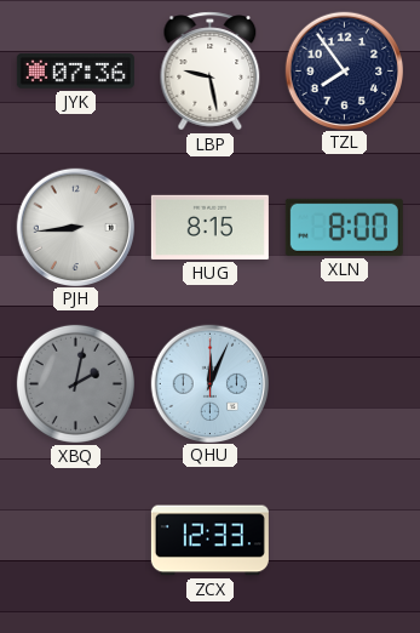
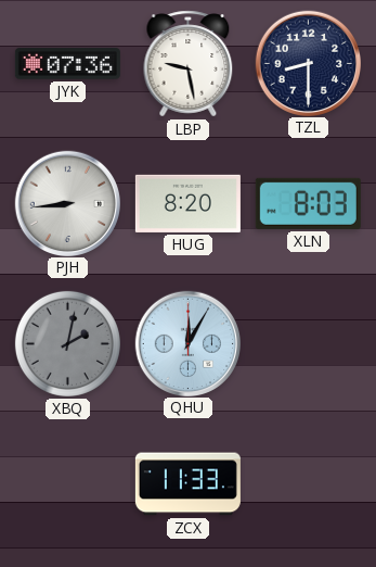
TZL: 7:54 -> 8:30
HUG: 8:15 -> 8:20
XLN: 8:00 -> 8:03
QHU: 12:04 -> 12:05
ZCX: 12:33 -> 11:33
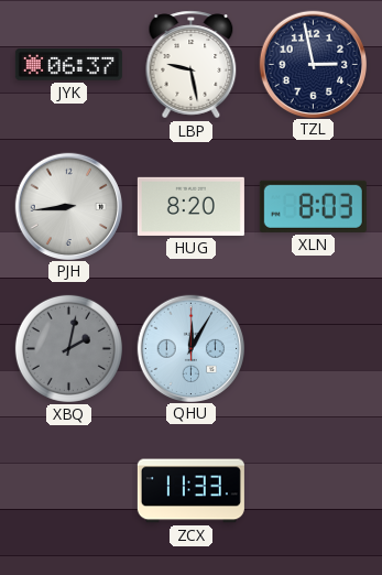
JYK: 07:36 -> 06:37
TZL: 8:30 -> 2:58
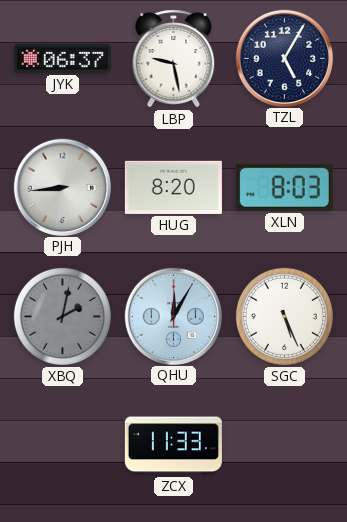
TZL: 2:58 -> 5:05
SGC: none -> 5:26
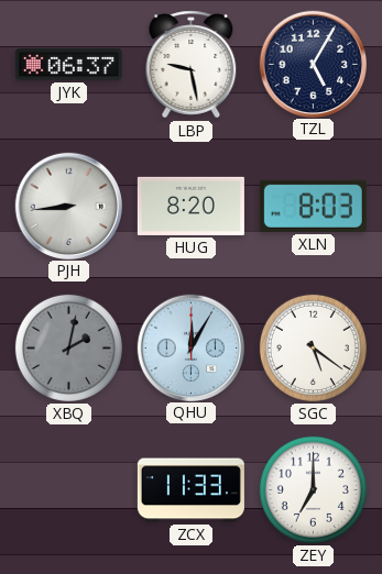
SGC: 5:26 -> 5:21
ZEY: none -> 7:00
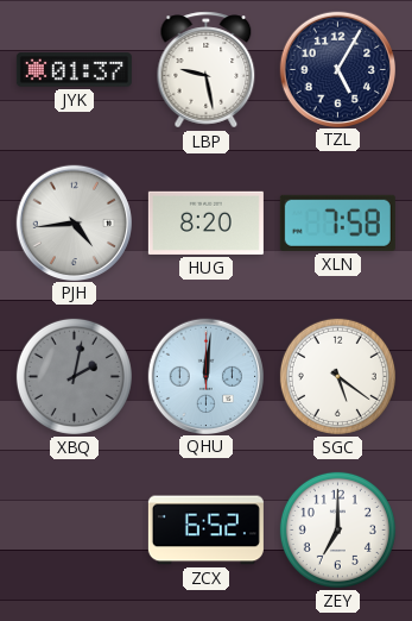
JYK: 06:37 -> 01:37
PJH: 8:44 -> 4:44
XLN: 8:03 -> 7:58
QHU: 12:05 -> 12:01
ZCX: 11:33 -> 6:52
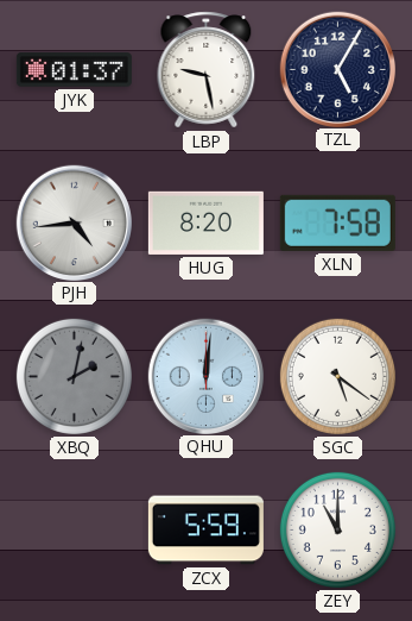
ZCX: 6:52 -> 5:59
ZEY: 7:00 -> 11:00
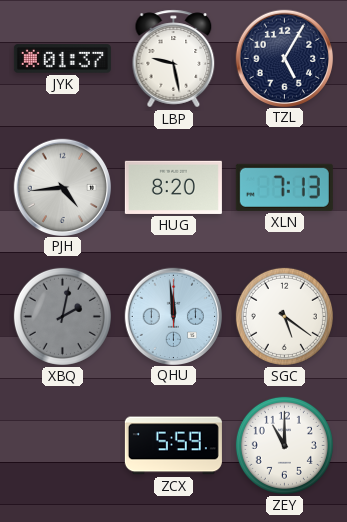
XLN: 7:58 -> 7:13
QHU: 12:01 -> 11:59
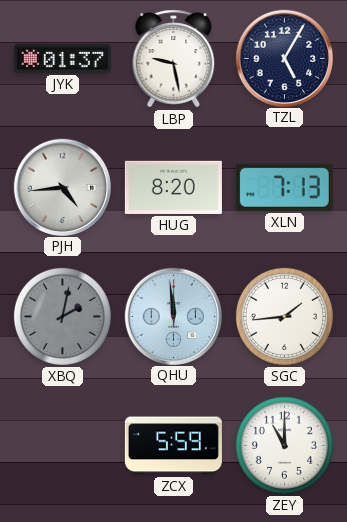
SGC: 5:21 -> 1:44
